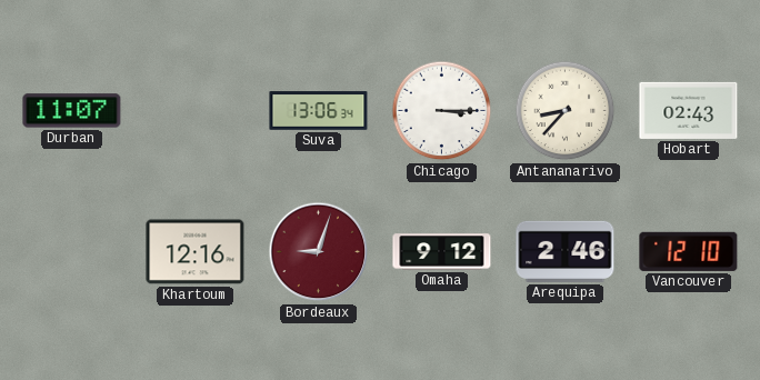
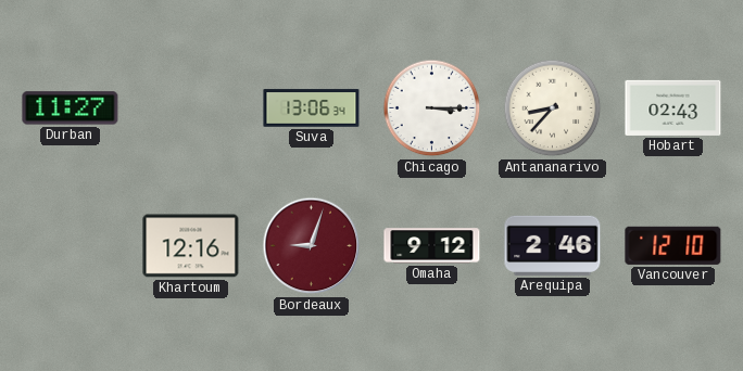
Durban: 11:07 -> 11:27
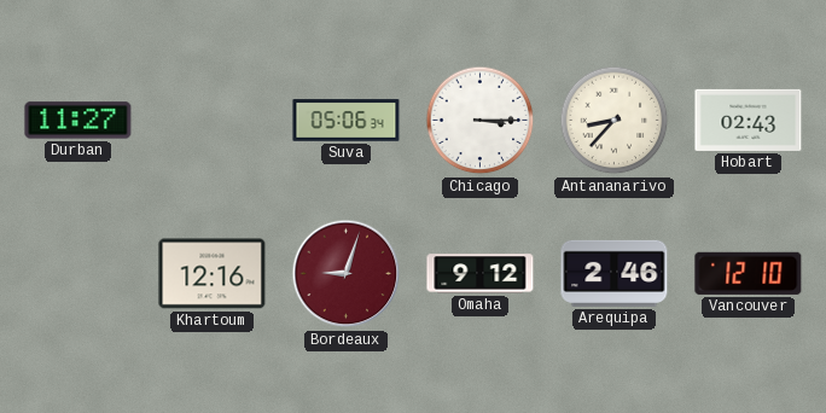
Suva: 13:06 -> 05:06
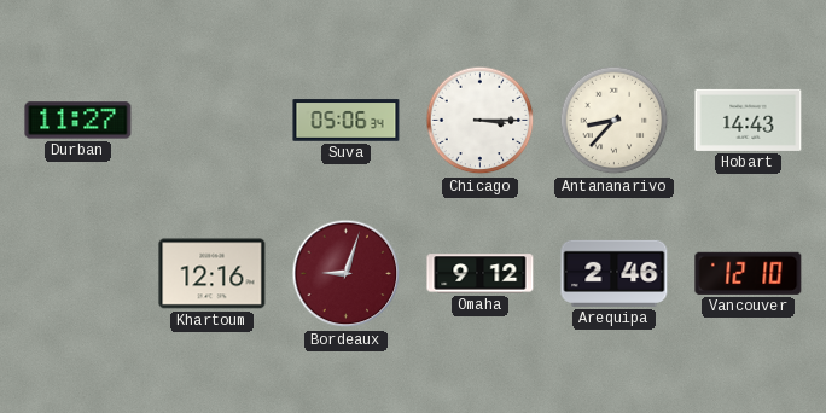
Hobart: 02:43 -> 14:43
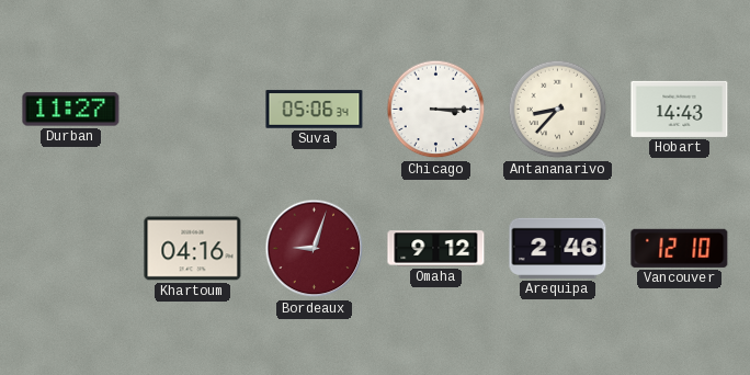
Khartoum: 12:16 -> 04:16
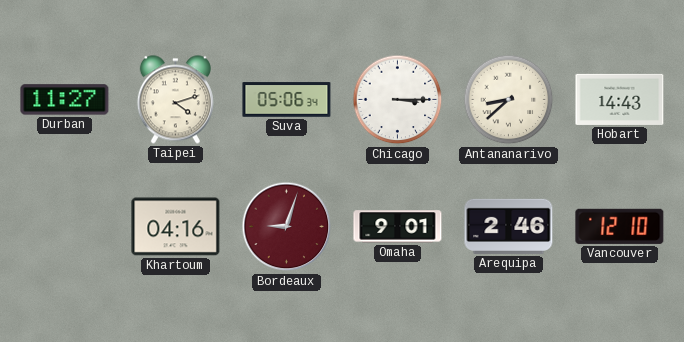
Taipei: none -> 4:12
Antananarivo: 8:37 -> 8:38
Omaha: 9:12 -> 9:01
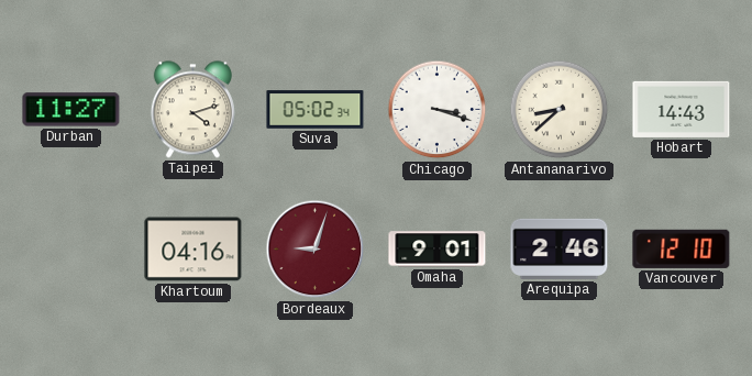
Suva: 05:06 -> 05:02
Chicago: 3:15 -> 3:18
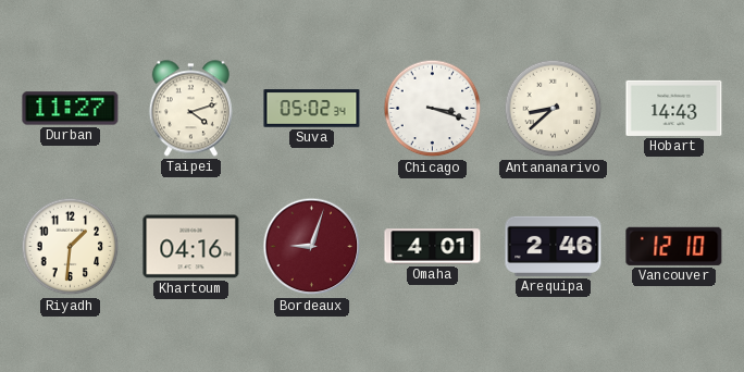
Riyadh: none -> 1:31
Omaha: 9:01 -> 4:01
